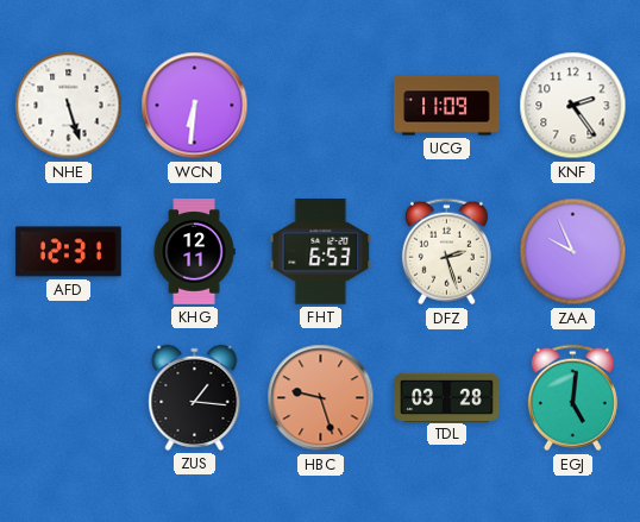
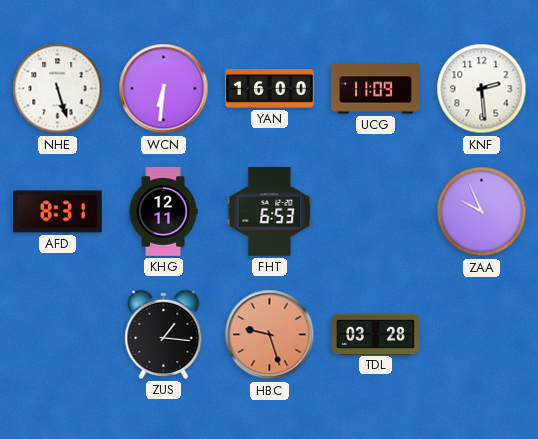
YAN: none -> 16:00
KNF: 2:24 -> 2:29
AFD: 12:31 -> 8:31
DFZ: 2:27 -> none
EGJ: 5:01 -> none
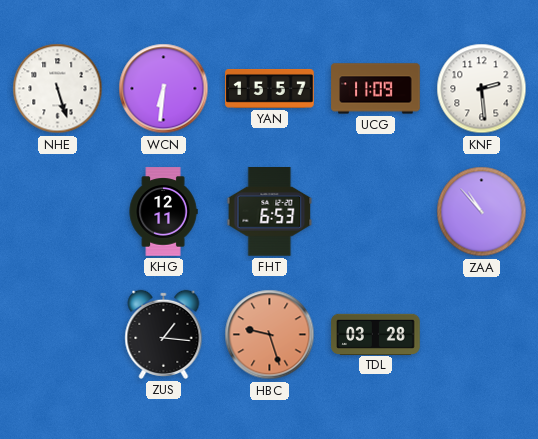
YAN: 16:00 -> 15:57
AFD: 8:31 -> none
ZAA: 9:56 -> 10:53
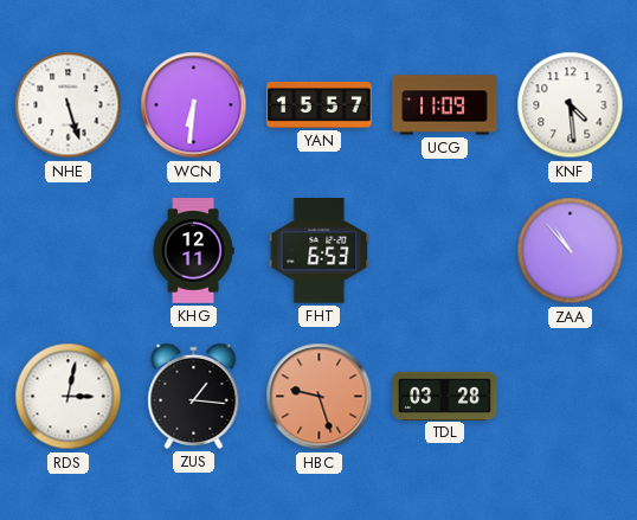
KNF: 2:29 -> 4:29
RDS: none -> 3:02
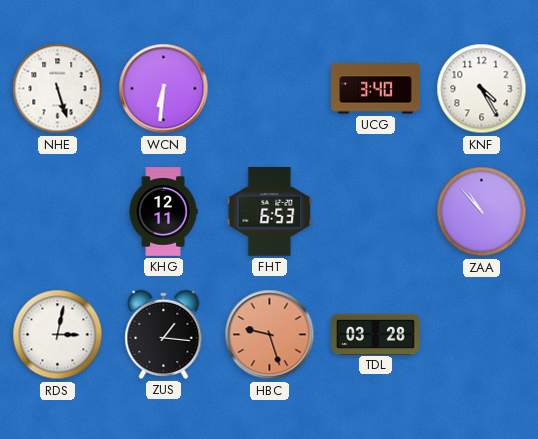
YAN: 15:57 -> none
UCG: 11:09 -> 3:40
KNF: 4:29 -> 4:25
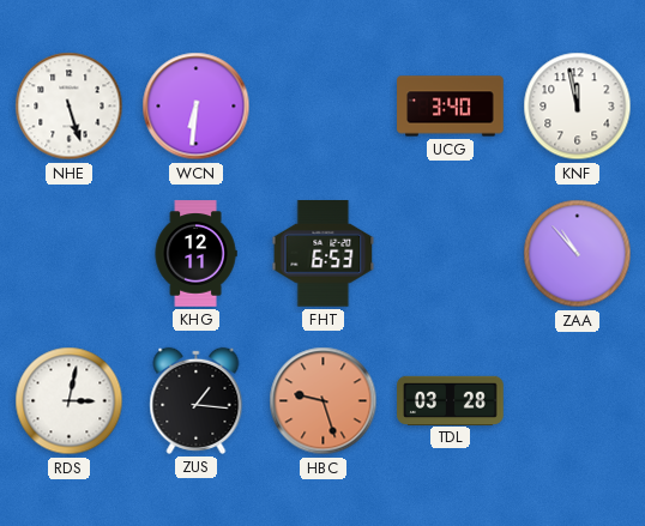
KNF: 4:25 -> 11:58
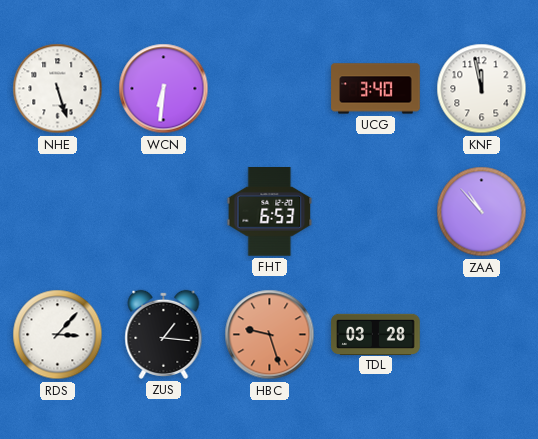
KHG: 12:11 -> none
RDS: 3:02 -> 3:07
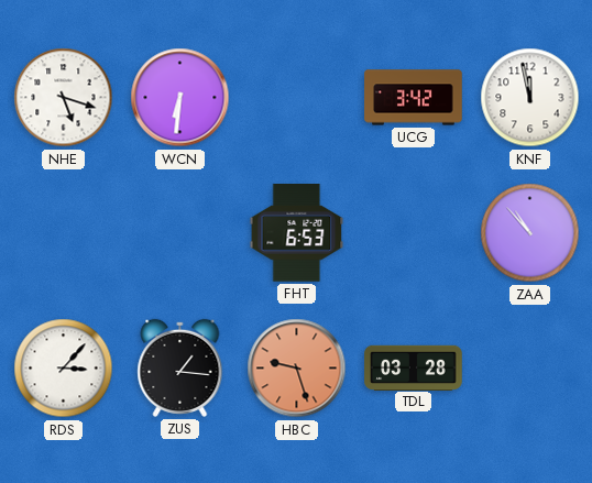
NHE: 5:27 -> 5:18
UCG: 3:40 -> 3:42
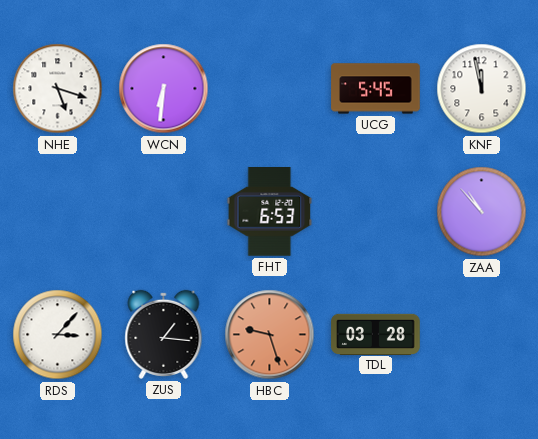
UCG: 3:42 -> 5:45
